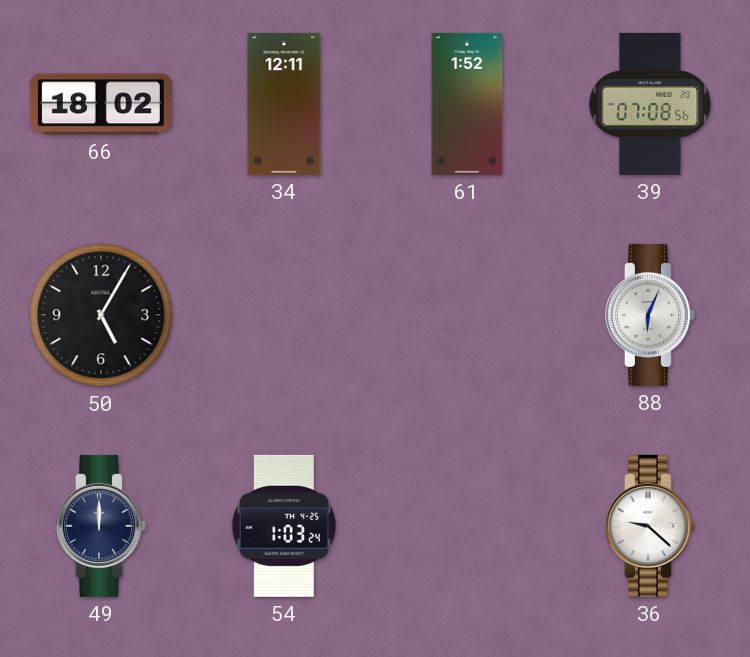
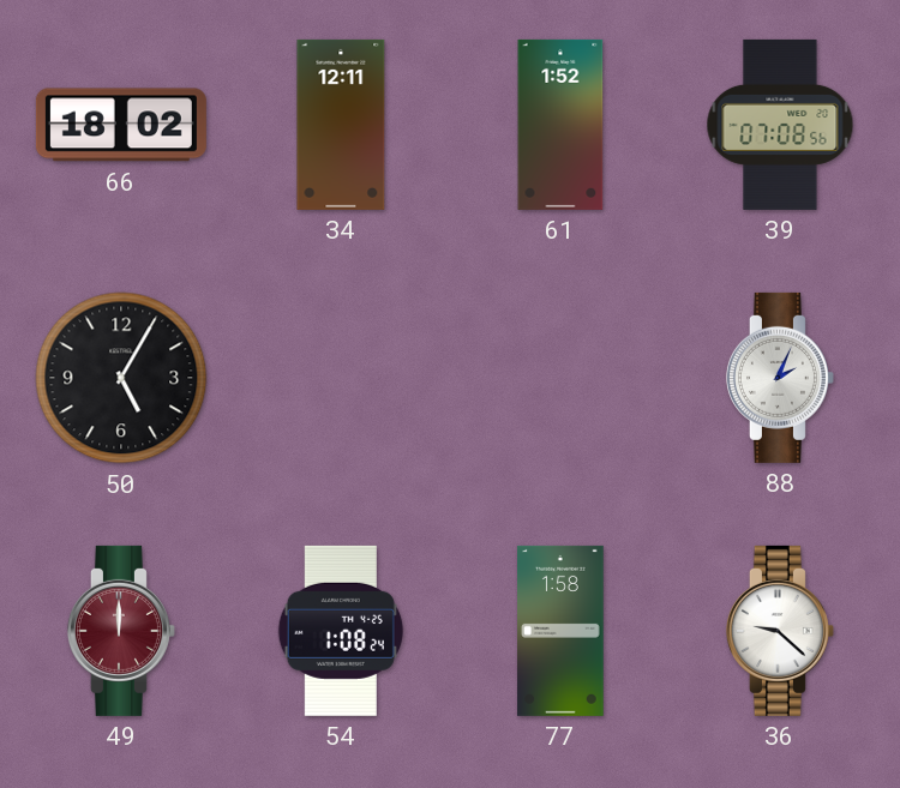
88: 6:04 -> 2:04
49 dial: navy -> burgundy
54: 1:03 -> 1:08
77: none -> 1:58
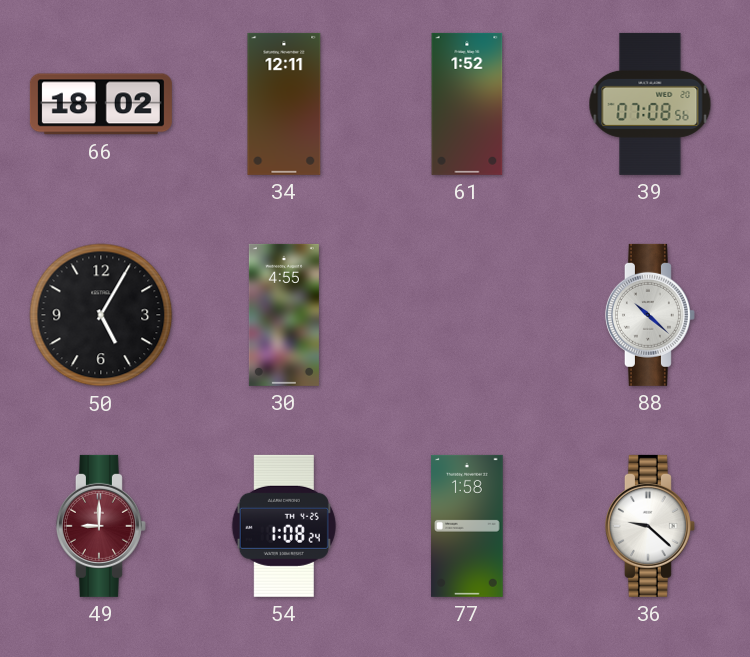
30: none -> 4:55
88: 2:04 -> 10:22
49: 12:00 -> 9:00
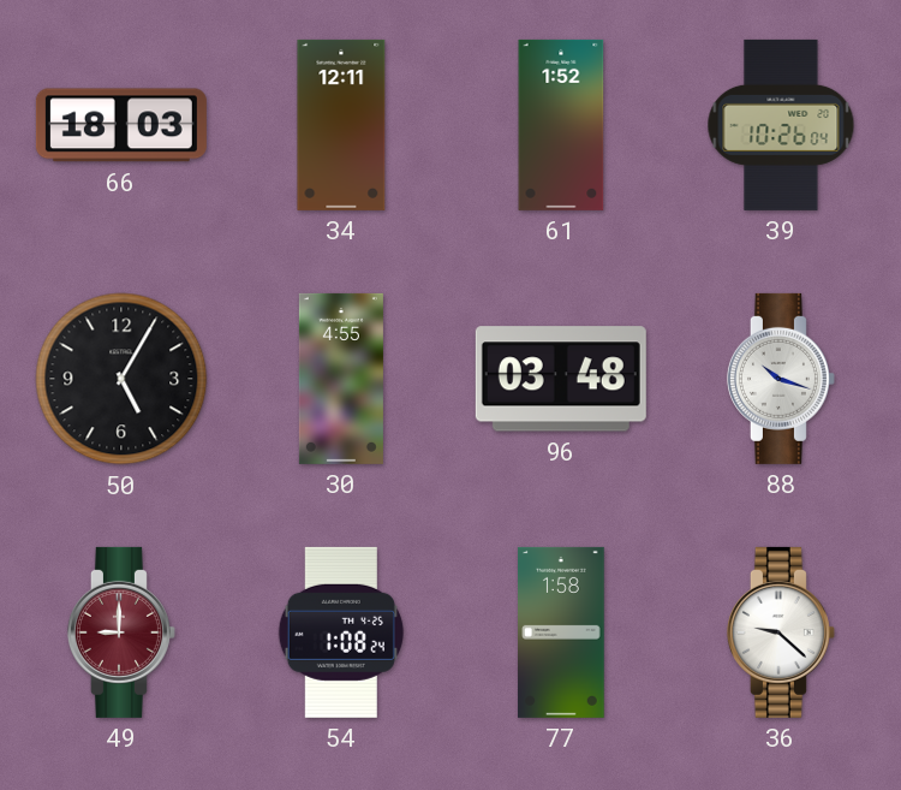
66: 18:02 -> 18:03
39: 07:08 -> 10:26
96: none -> 03:48
88: 10:22 -> 10:18
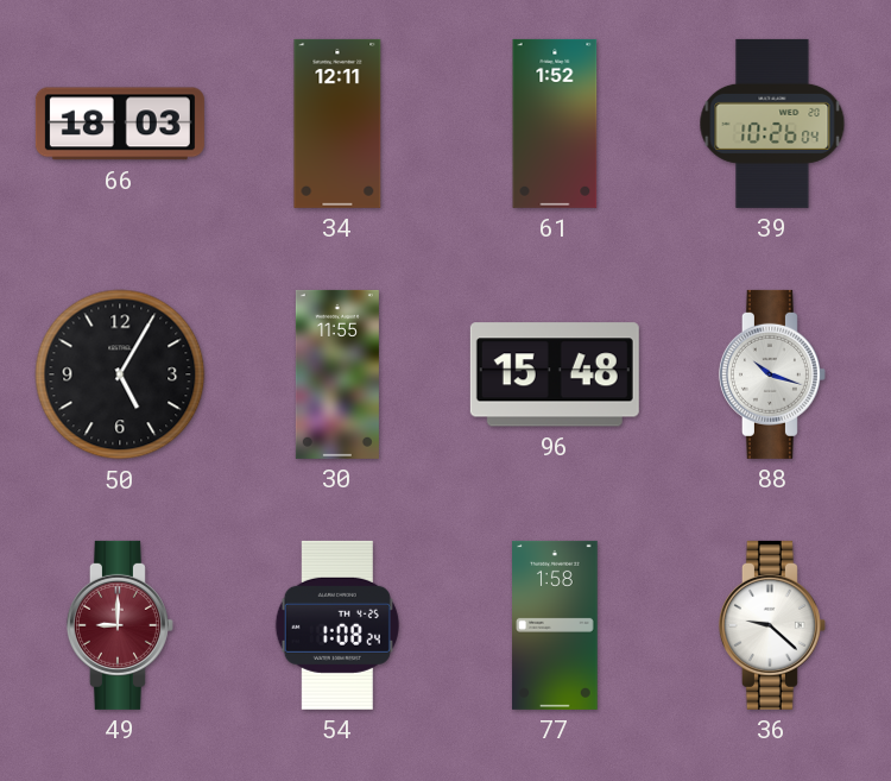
30: 4:55 -> 11:55
96: 03:48 -> 15:48
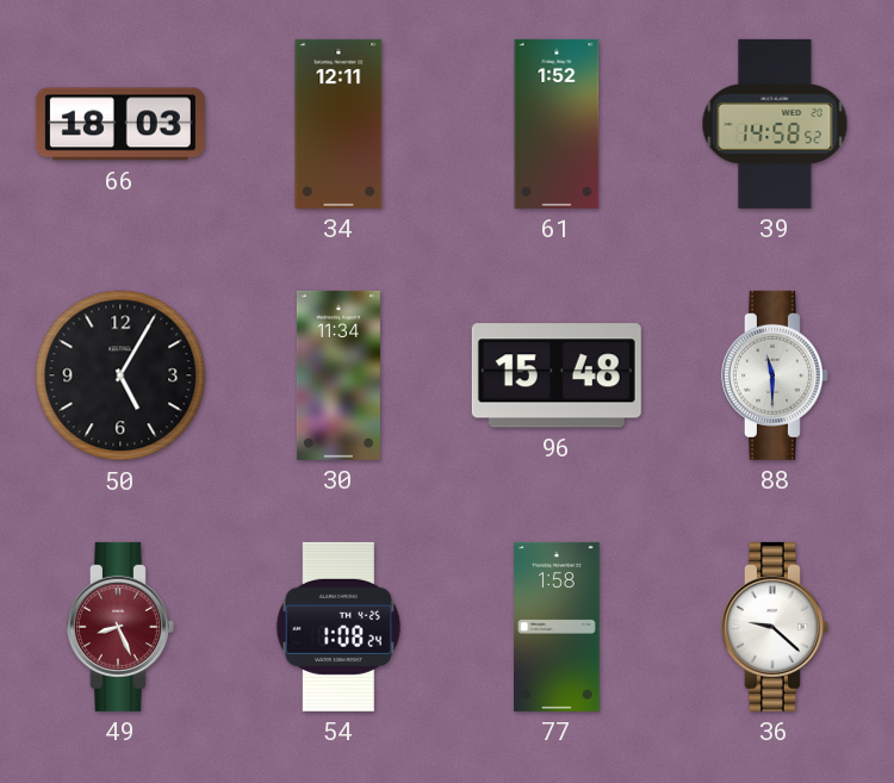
39: 10:26 -> 14:58
30: 11:55 -> 11:34
88: 10:18 -> 11:30
49: 9:00 -> 8:26
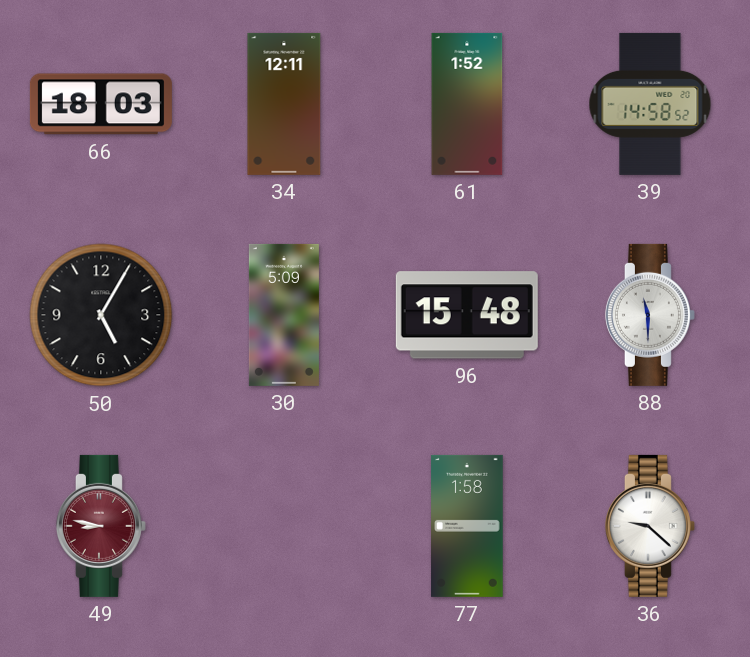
30: 11:34 -> 5:09
49: 8:26 -> 8:47
54: 1:08 -> none
